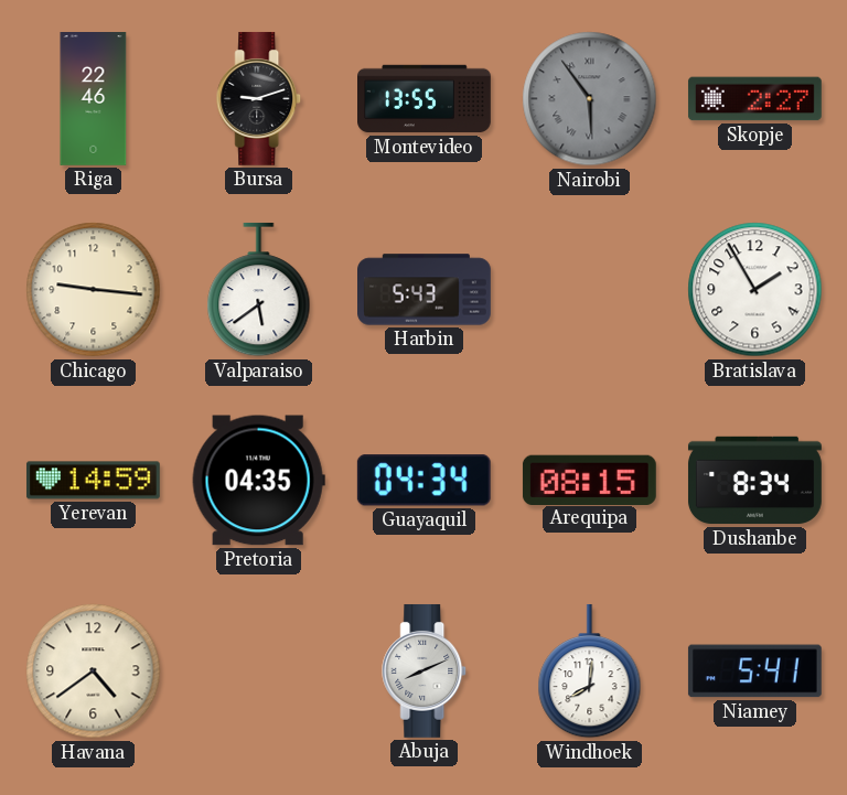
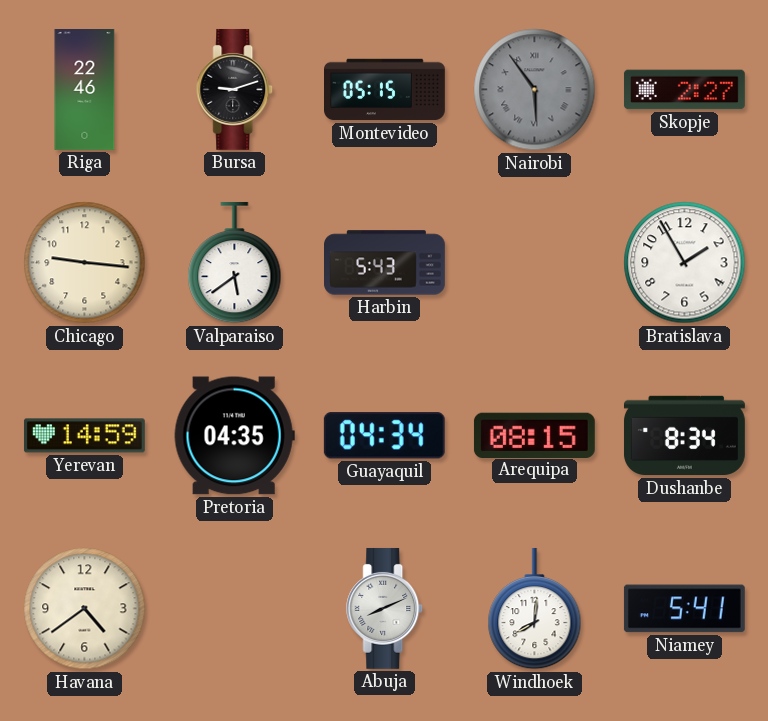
Montevideo: 13:55 -> 05:15
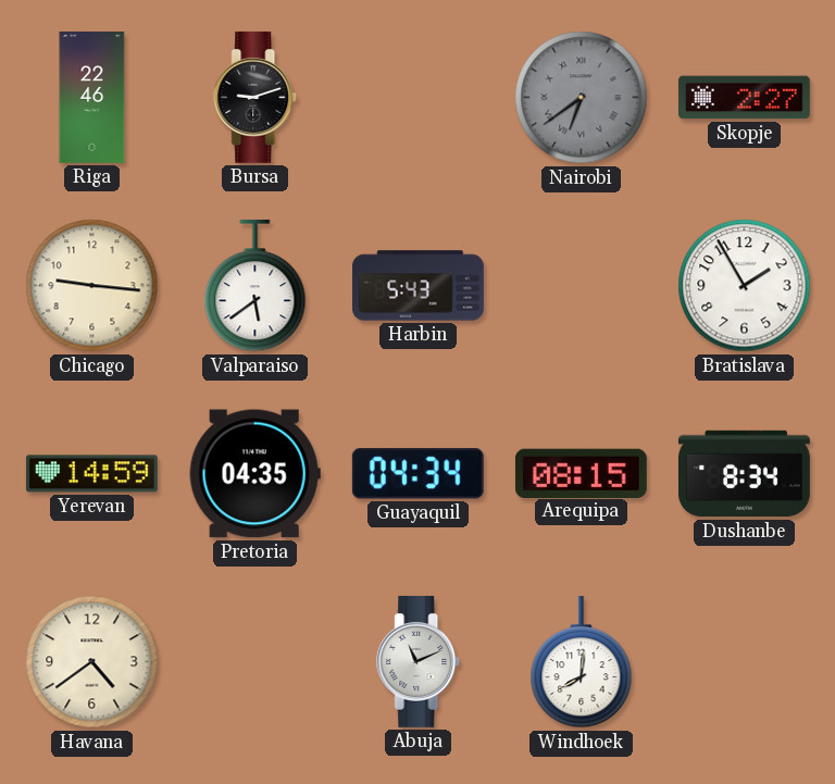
Montevideo: 05:15 -> none
Nairobi: 5:54 -> 6:39
Abuja: 8:11 -> 11:11
Niamey: 5:41 -> none
